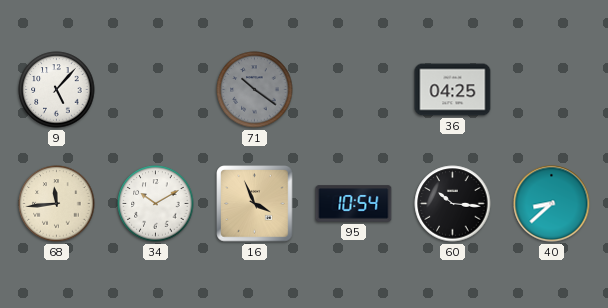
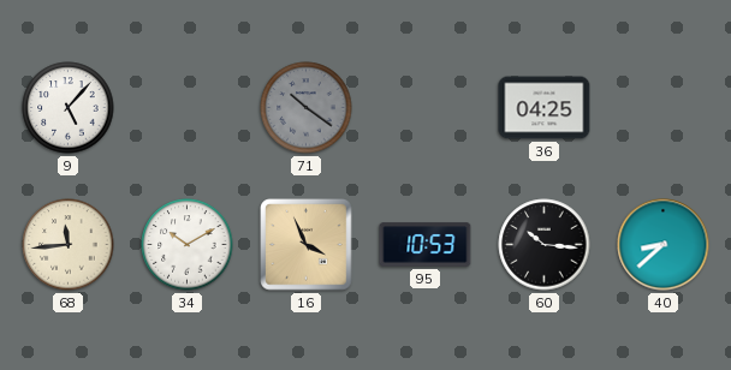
95: 10:54 -> 10:53
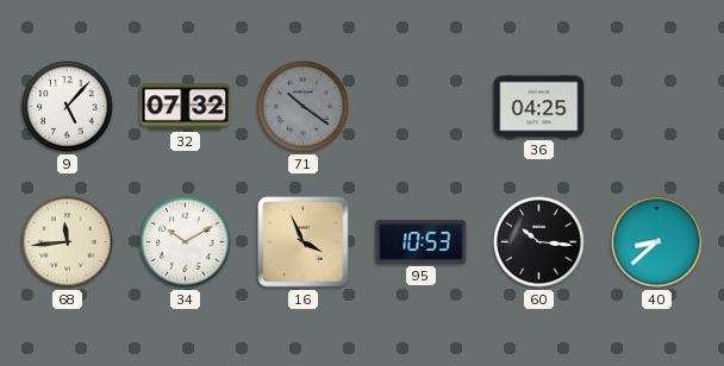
32: none -> 07:32
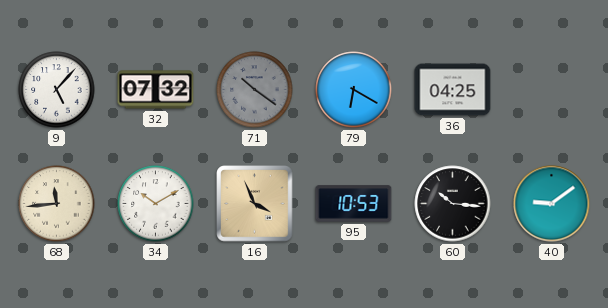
79: none -> 6:20
40: 8:38 -> 9:09
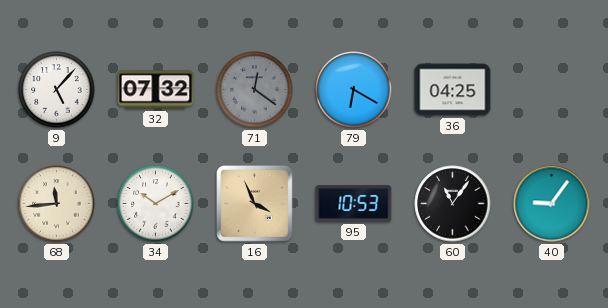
71: 10:21 -> 12:21
60: 10:16 -> 11:06
40: 9:09 -> 9:06
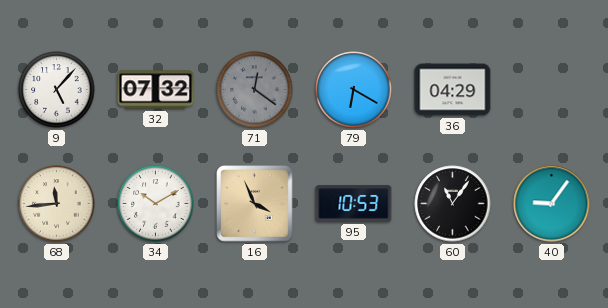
36: 04:25 -> 04:29
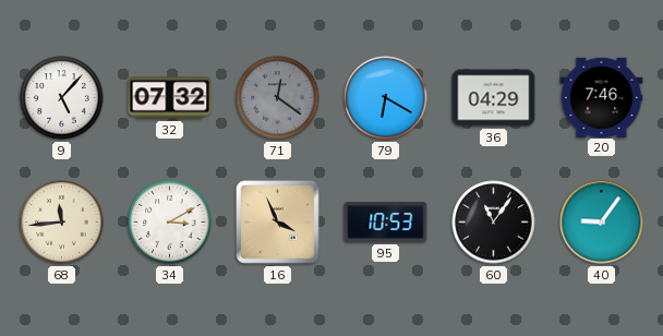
20: none -> 7:46
34: 10:10 -> 3:10
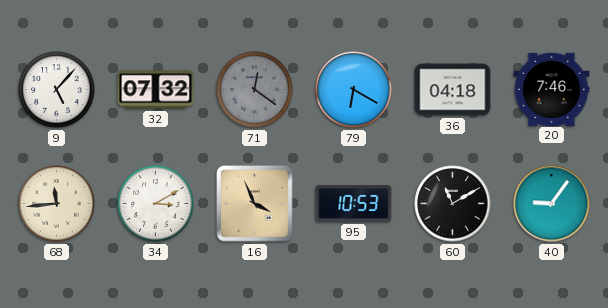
36: 04:29 -> 04:18
60: 11:06 -> 11:10
